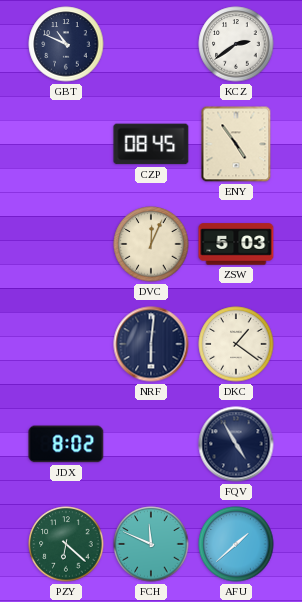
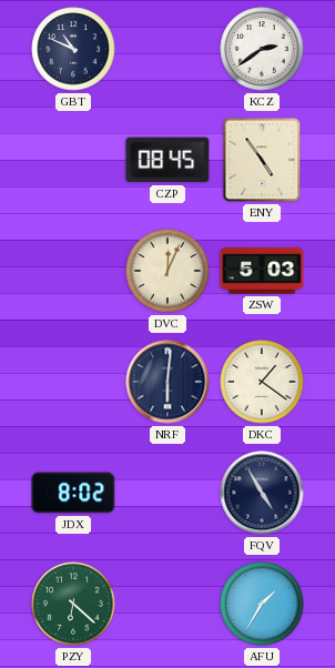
FCH: 11:49 -> none
AFU: 1:38 -> 1:35
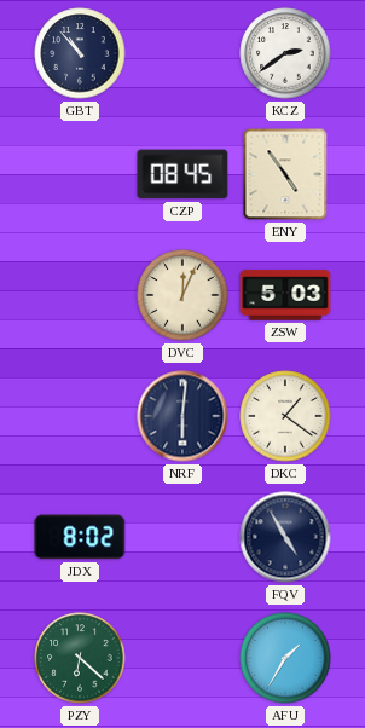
GBT: 10:49 -> 10:53
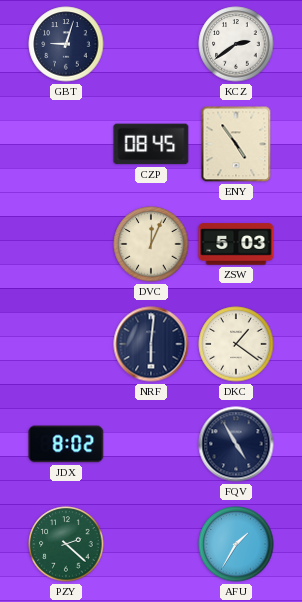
GBT: 10:53 -> 9:03
PZY: 6:22 -> 2:22
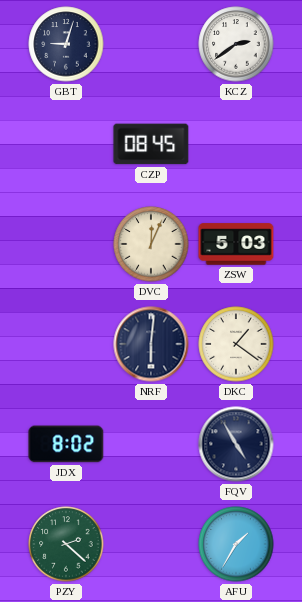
ENY: 4:54 -> none
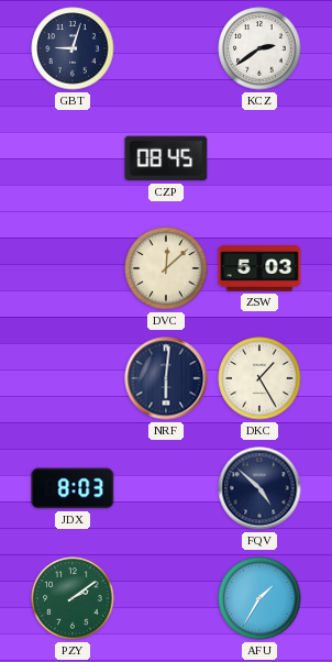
DVC: 12:04 -> 12:08
DKC: 1:21 -> 1:25
JDX: 8:02 -> 8:03
FQV: 4:55 -> 4:52
PZY: 2:22 -> 2:09
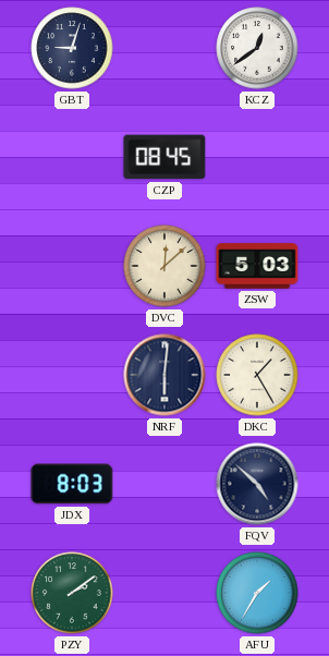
KCZ: 2:39 -> 12:39
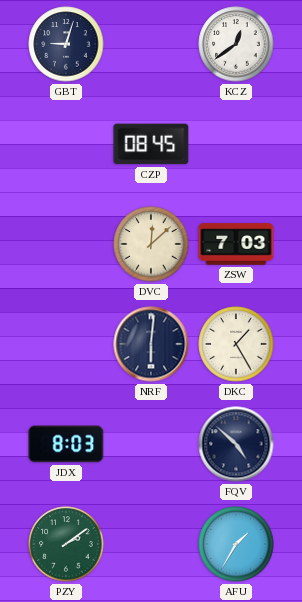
ZSW: 5:03 -> 7:03
